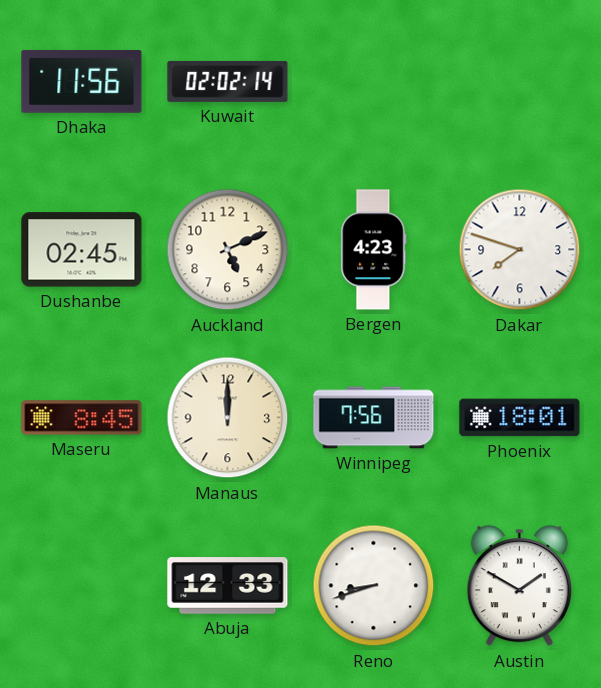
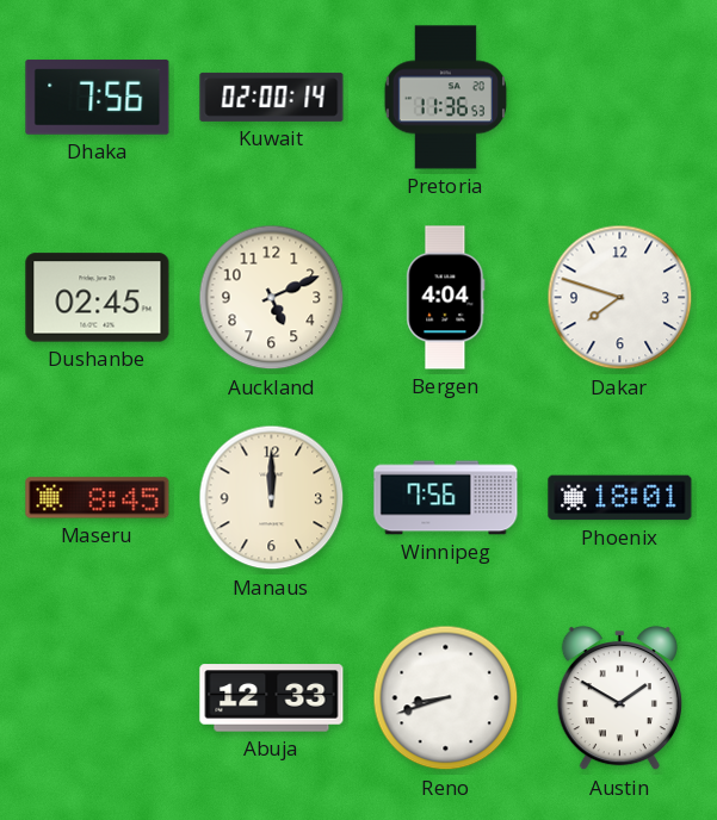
Dhaka: 11:56 -> 7:56
Kuwait: 02:02 -> 02:00
Pretoria: none -> 11:36
Bergen: 4:23 -> 4:04
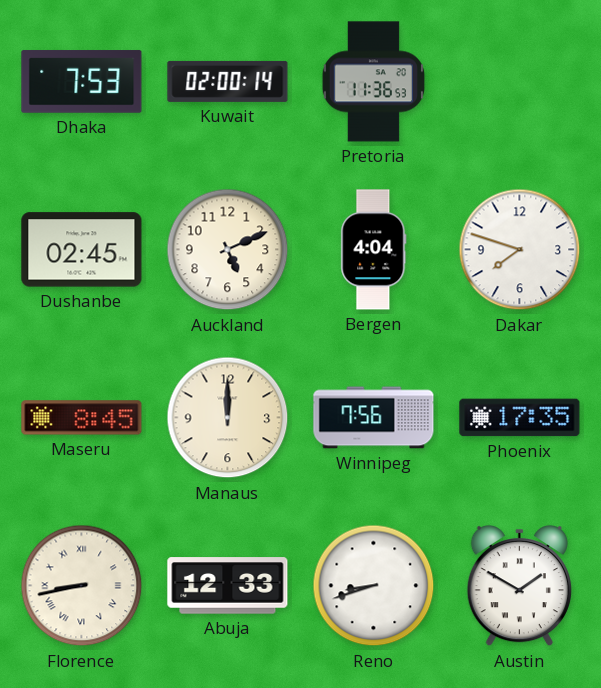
Dhaka: 7:56 -> 7:53
Phoenix: 18:01 -> 17:35
Florence: none -> 8:43
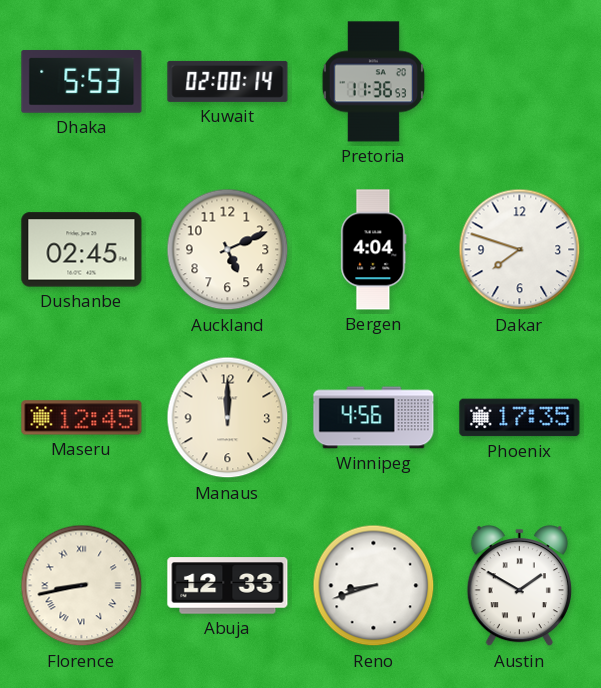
Dhaka: 7:53 -> 5:53
Maseru: 8:45 -> 12:45
Winnipeg: 7:56 -> 4:56
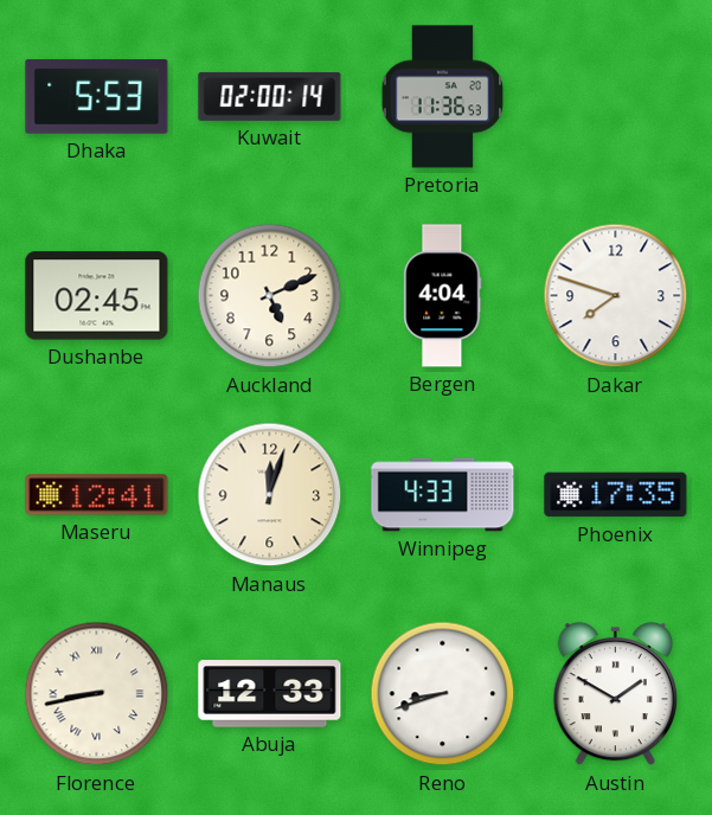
Maseru: 12:45 -> 12:41
Manaus: 12:00 -> 12:03
Winnipeg: 4:56 -> 4:33
